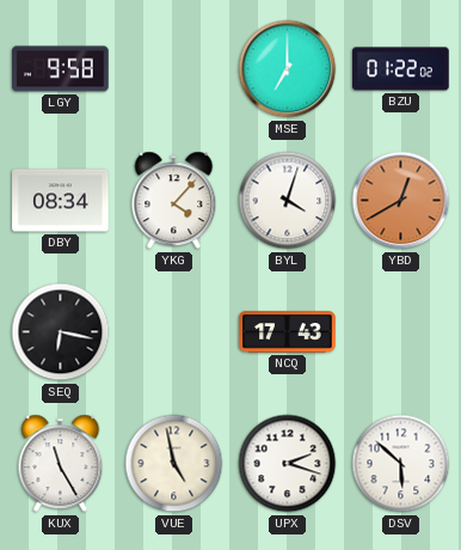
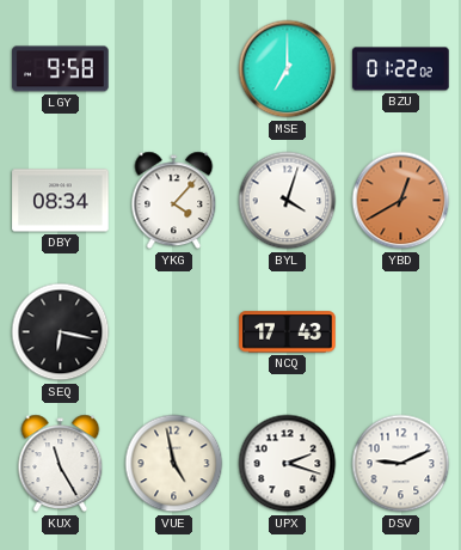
DSV: 5:52 -> 9:11
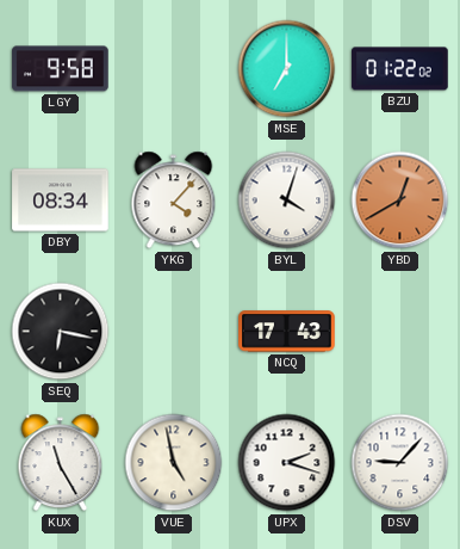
DSV: 9:11 -> 9:07
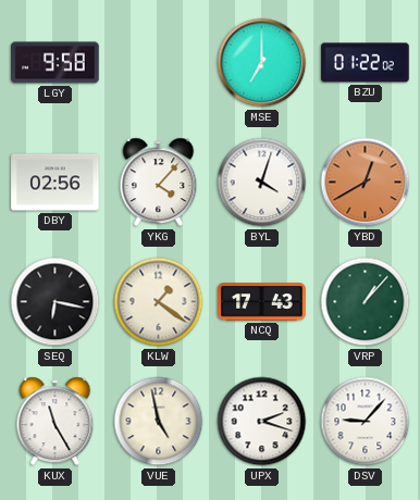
DBY: 08:34 -> 02:56
KLW: none -> 1:21
VRP: none -> 1:07
